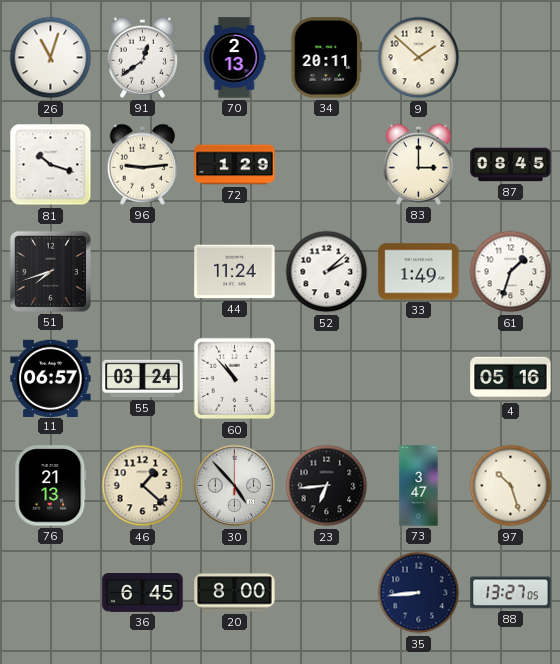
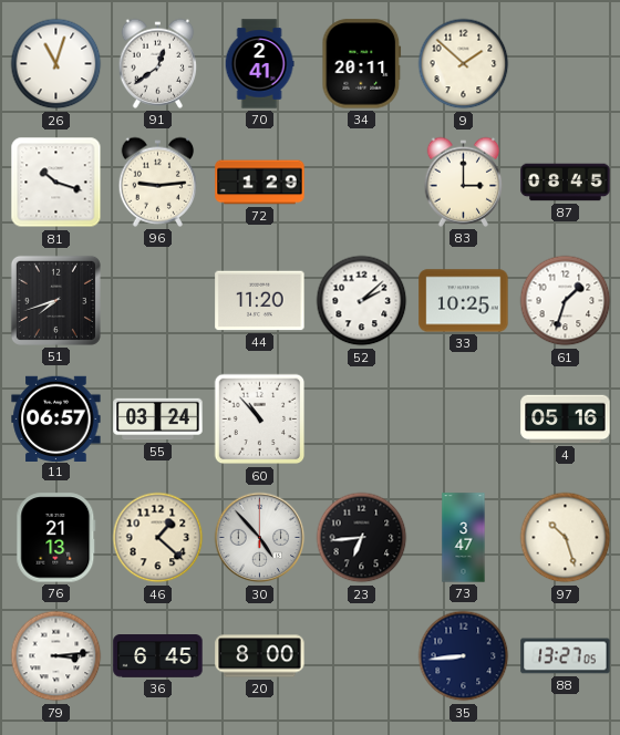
70: 2:13 -> 2:41
44: 11:24 -> 11:20
33: 1:49 -> 10:25
79: none -> 3:14
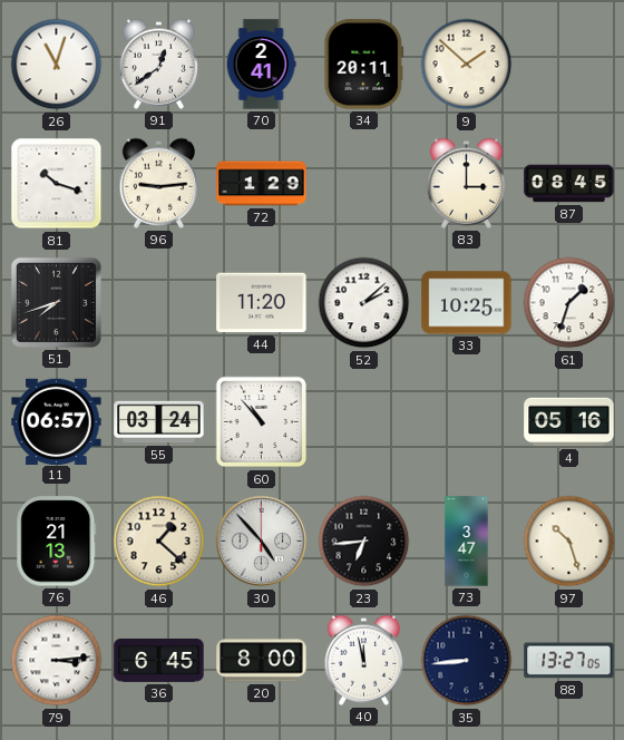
40: none -> 11:58
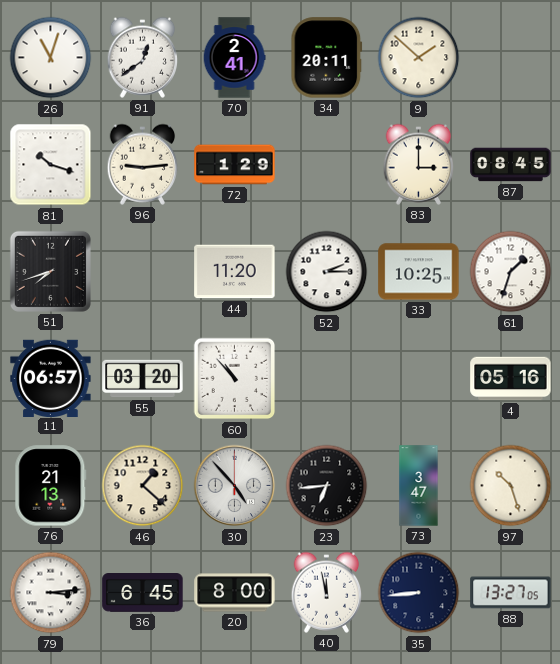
52: 2:08 -> 2:15
55: 03:24 -> 03:20
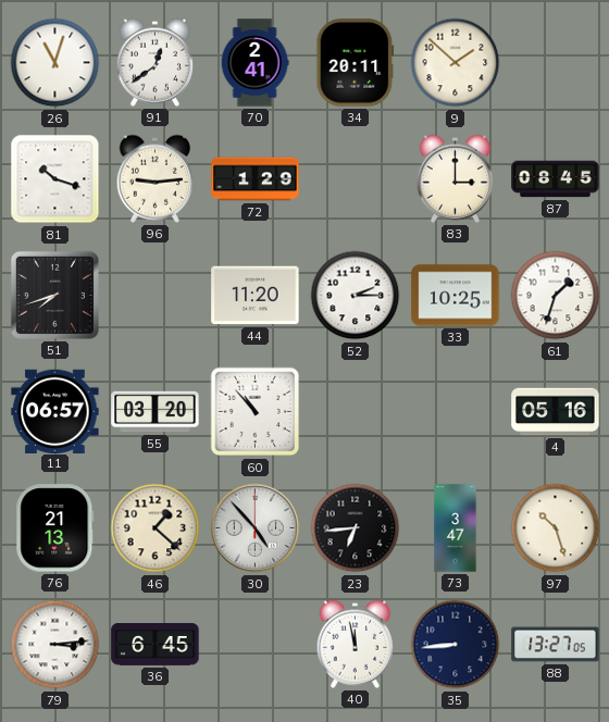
20: 8:00 -> none
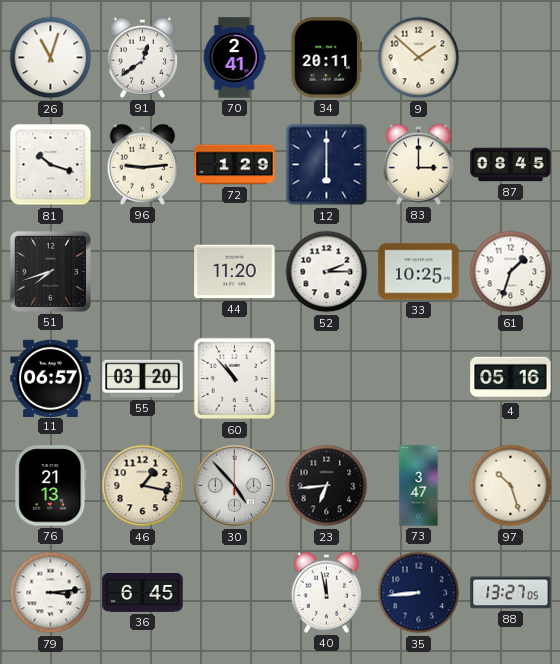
12: none -> 6:00
46: 1:22 -> 1:17
